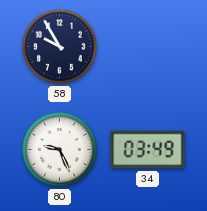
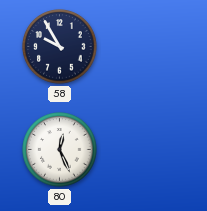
80: 9:26 -> 12:26
34: 03:49 -> none
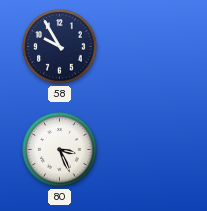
80: 12:26 -> 3:26
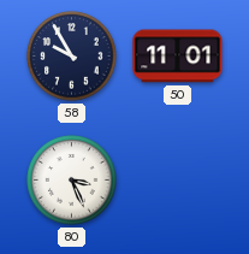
50: none -> 11:01
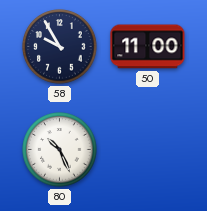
50: 11:01 -> 11:00
80: 3:26 -> 10:26
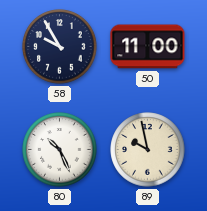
89: none -> 9:58
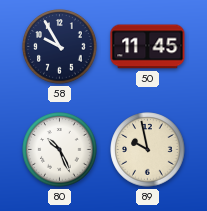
50: 11:00 -> 11:45
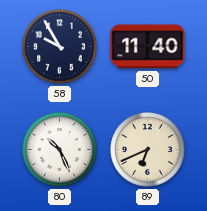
50: 11:45 -> 11:40
89: 9:58 -> 6:41
